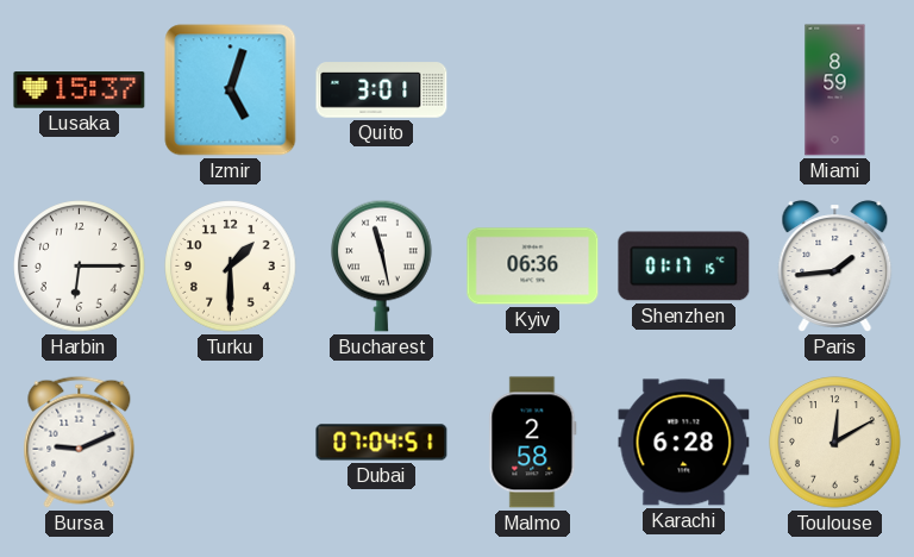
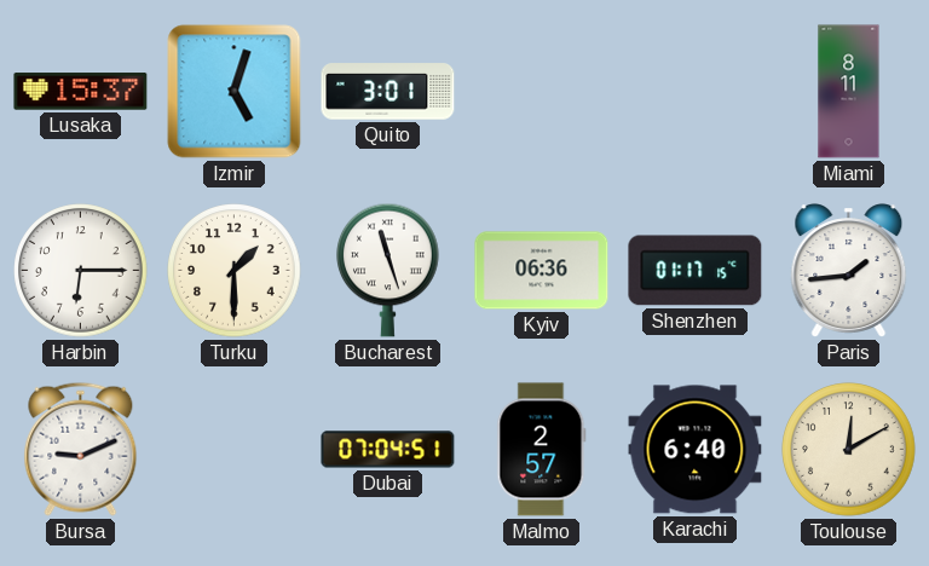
Miami: 8:59 -> 8:11
Bucharest: 11:28 -> 11:27
Malmo: 2:58 -> 2:57
Karachi: 6:28 -> 6:40
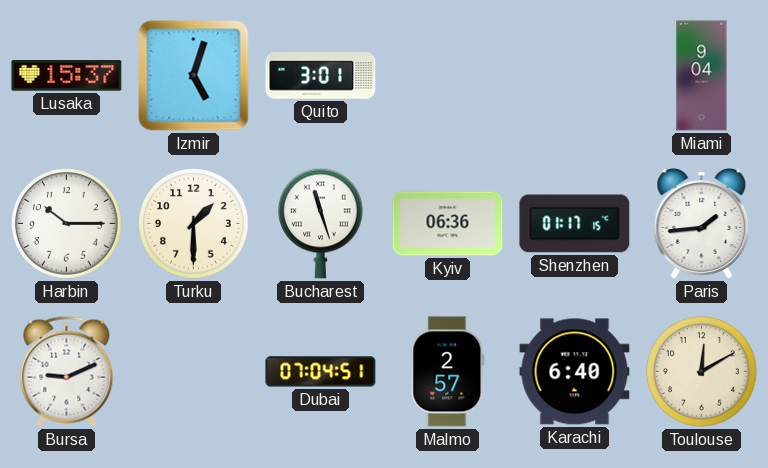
Miami: 8:11 -> 9:04
Harbin: 6:15 -> 10:15
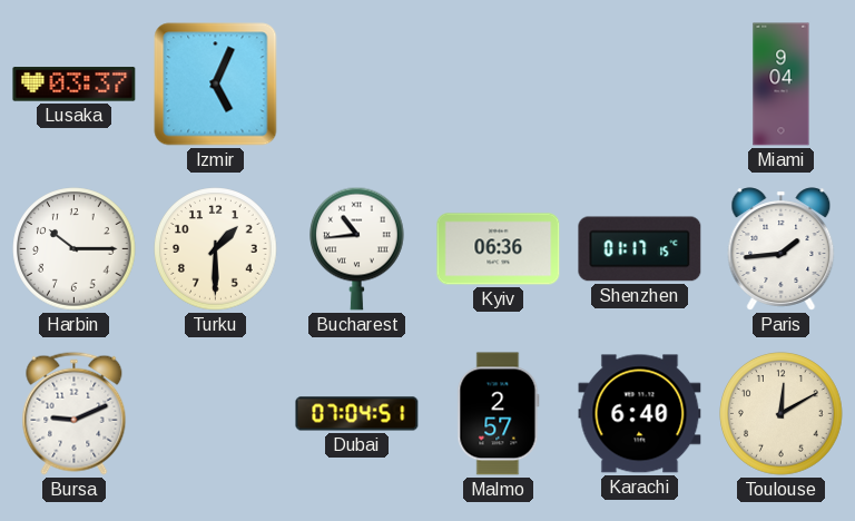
Lusaka: 15:37 -> 03:37
Izmir: 5:03 -> 5:04
Quito: 3:01 -> none
Bucharest: 11:27 -> 10:44
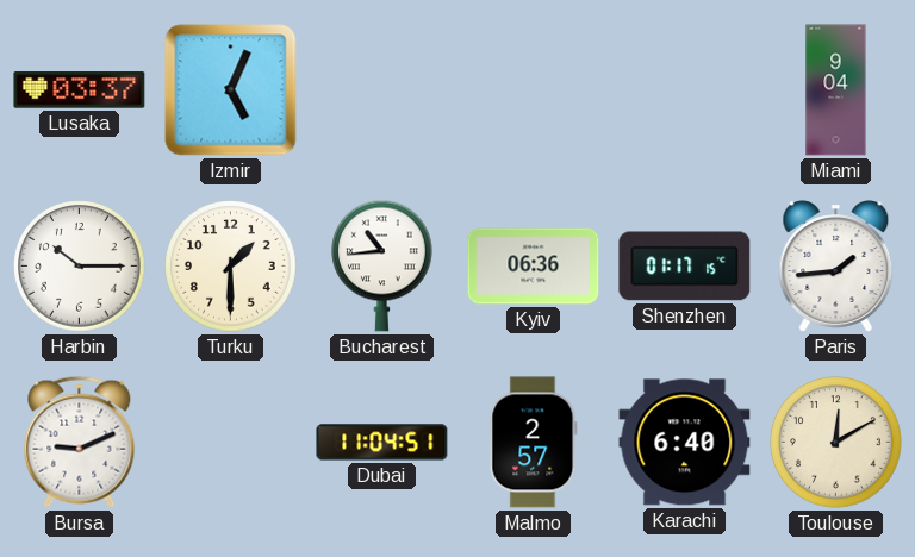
Dubai: 07:04 -> 11:04
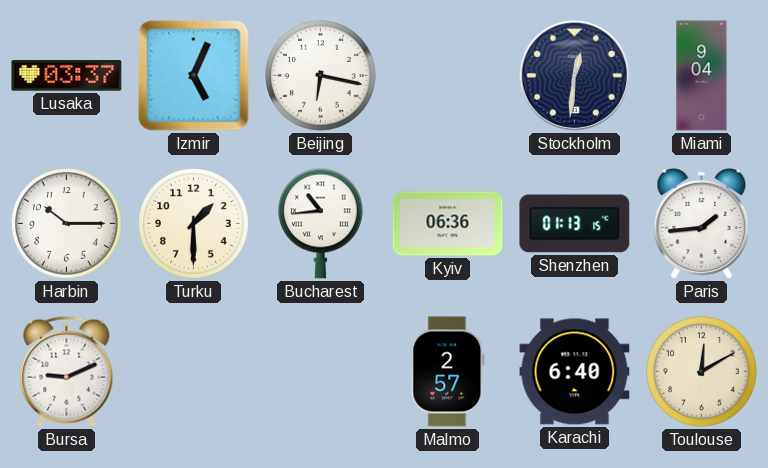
Beijing: none -> 6:17
Stockholm: none -> 12:31
Shenzhen: 01:17 -> 01:13
Dubai: 11:04 -> none
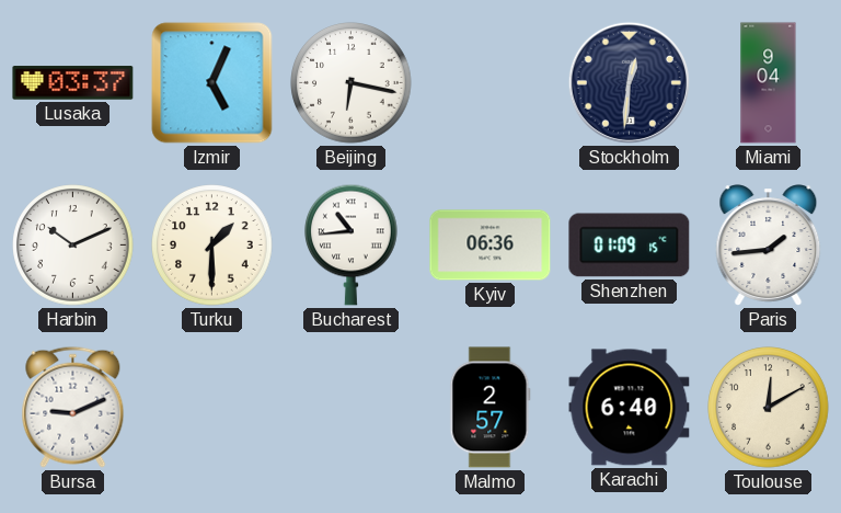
Harbin: 10:15 -> 10:11
Shenzhen: 01:13 -> 01:09
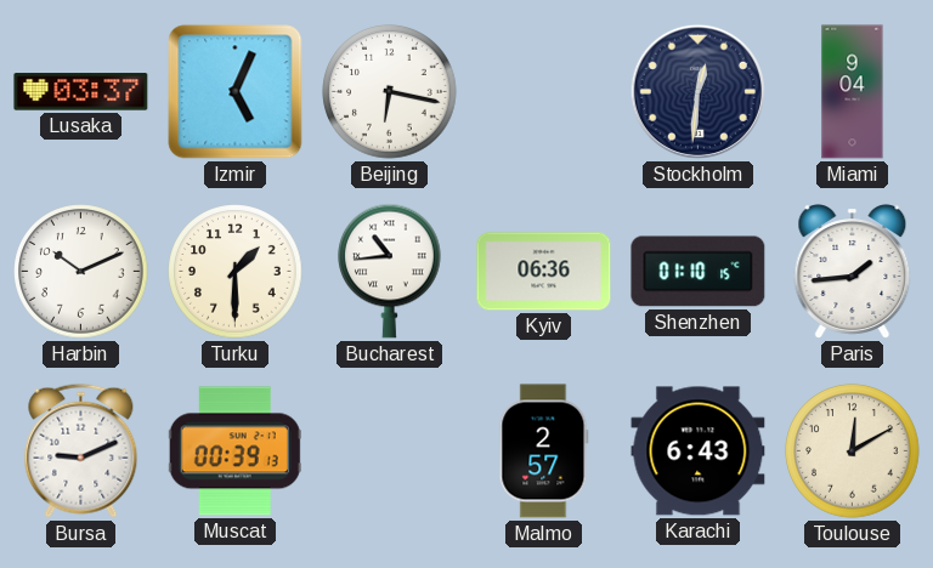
Shenzhen: 01:09 -> 01:10
Muscat: none -> 00:39
Karachi: 6:40 -> 6:43
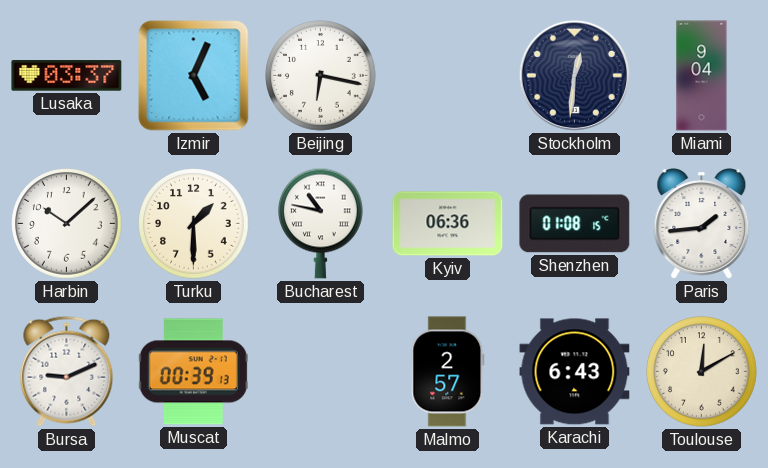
Harbin: 10:11 -> 10:08
Bucharest: 10:44 -> 10:47
Shenzhen: 01:10 -> 01:08
